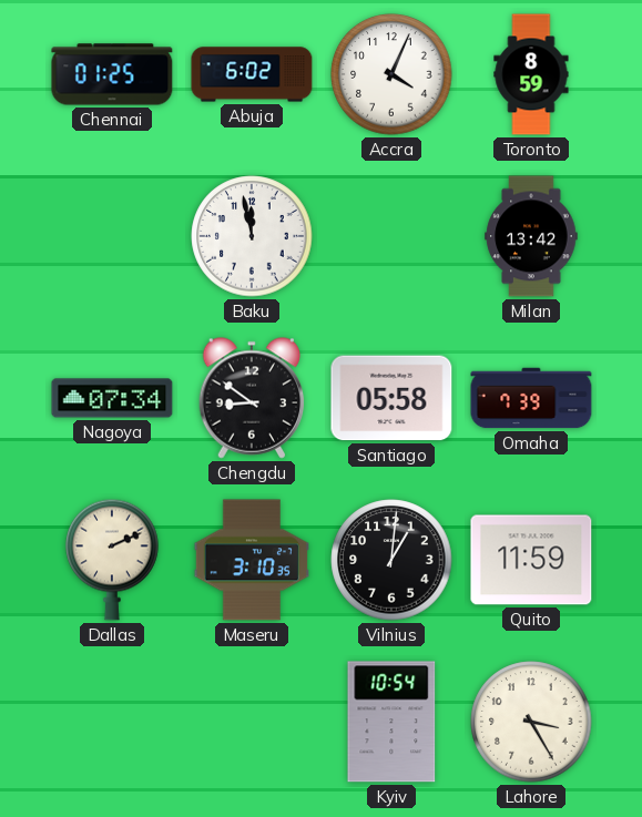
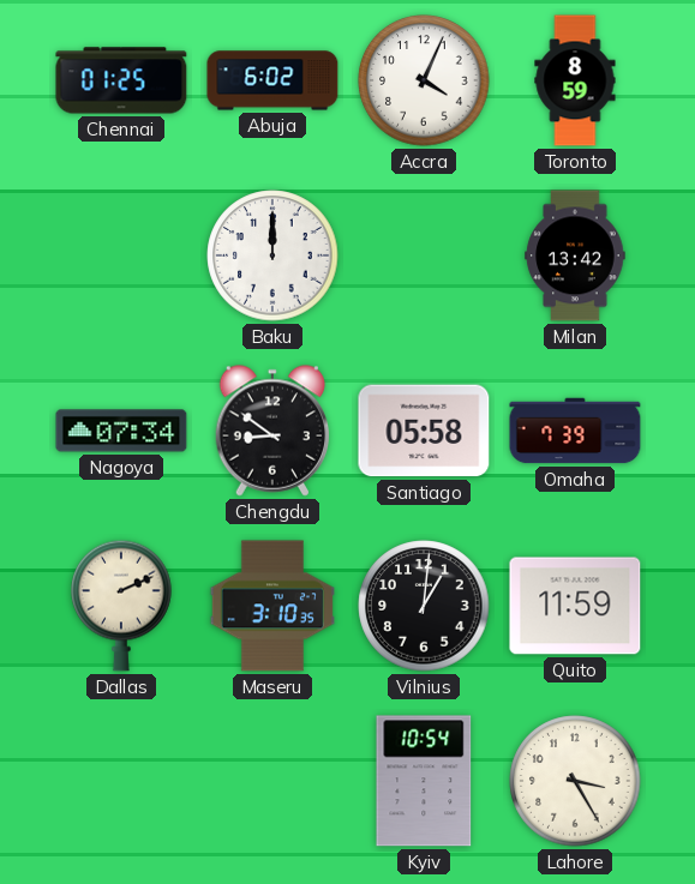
Baku: 11:58 -> 12:00
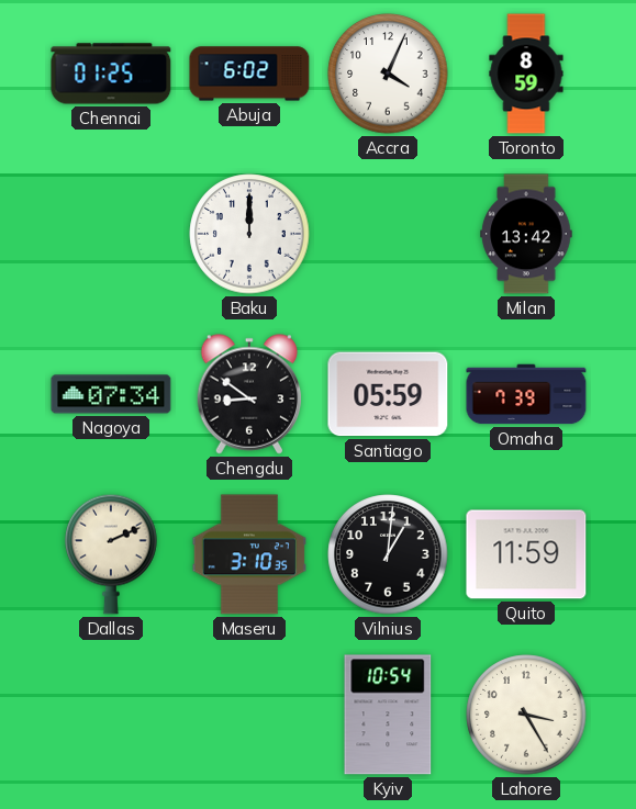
Santiago: 05:58 -> 05:59
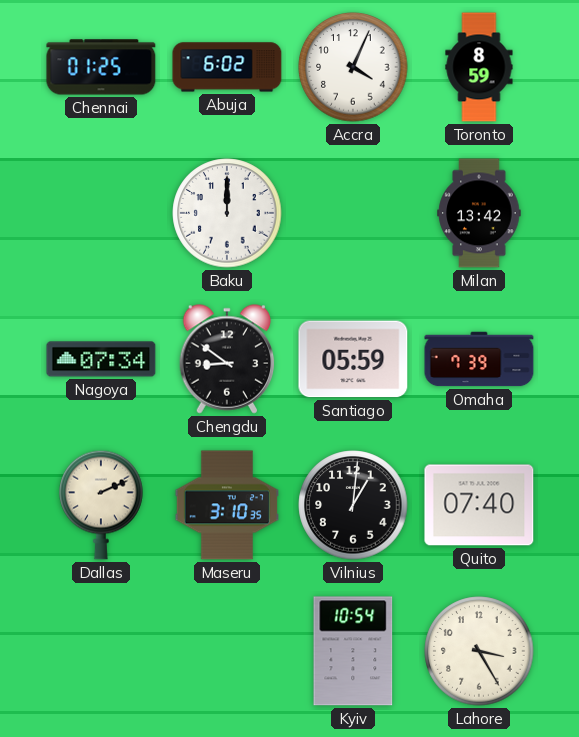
Quito: 11:59 -> 07:40
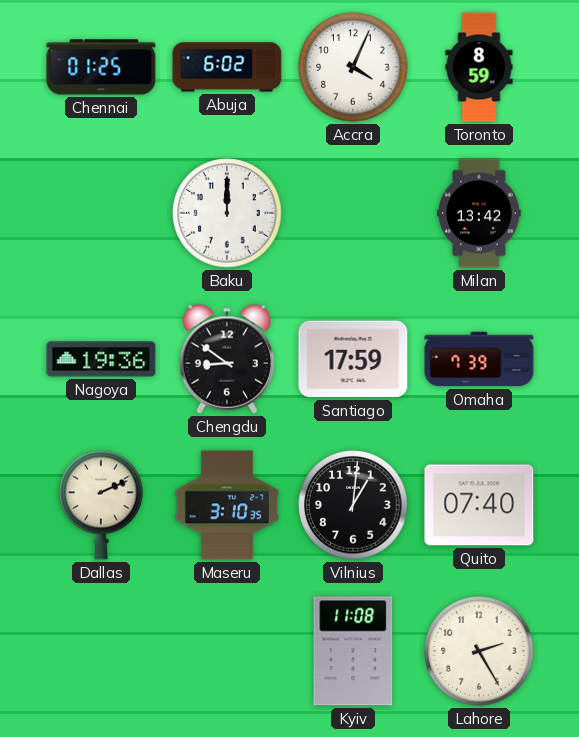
Nagoya: 07:34 -> 19:36
Santiago: 05:59 -> 17:59
Kyiv: 10:54 -> 11:08
Lahore: 3:25 -> 2:25
